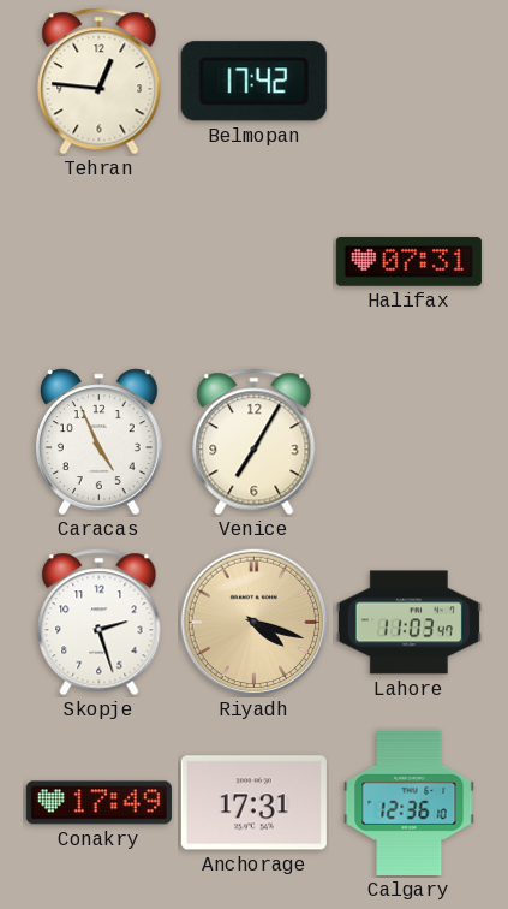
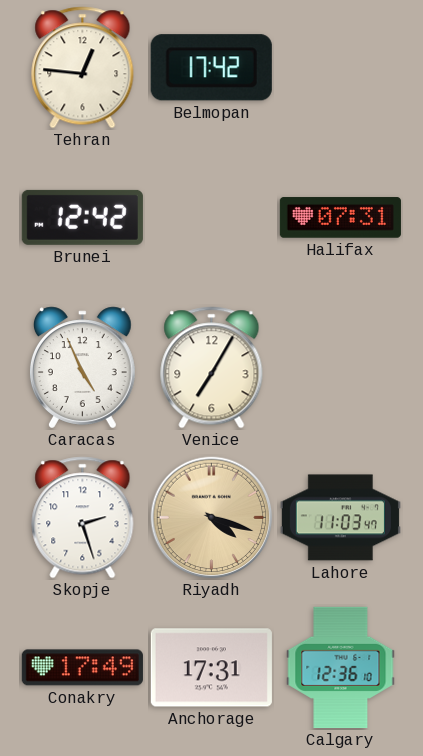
Brunei: none -> 12:42
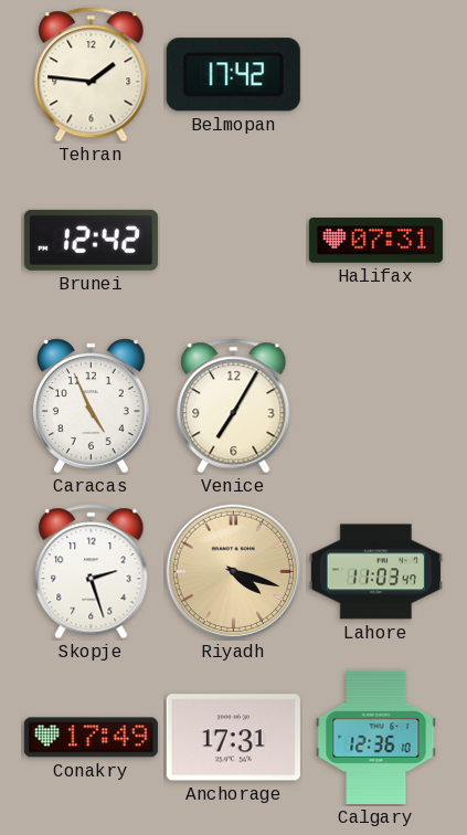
Tehran: 12:46 -> 1:46
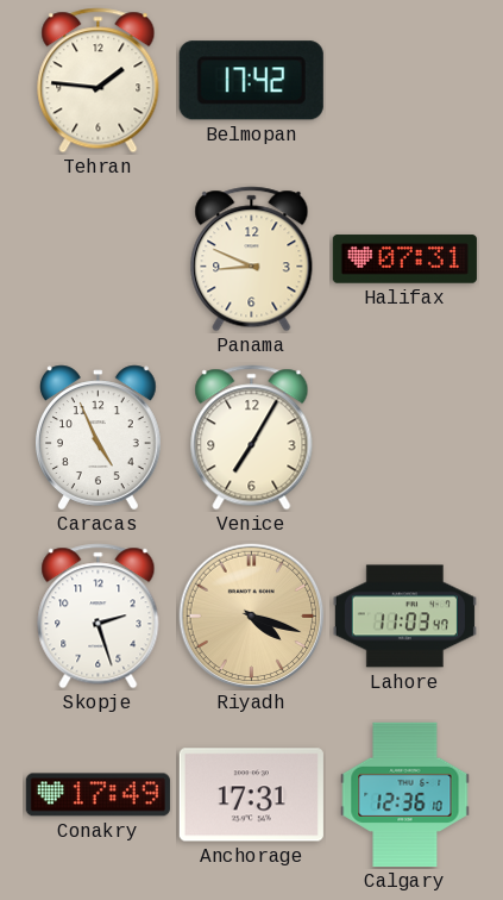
Brunei: 12:42 -> none
Panama: none -> 8:49
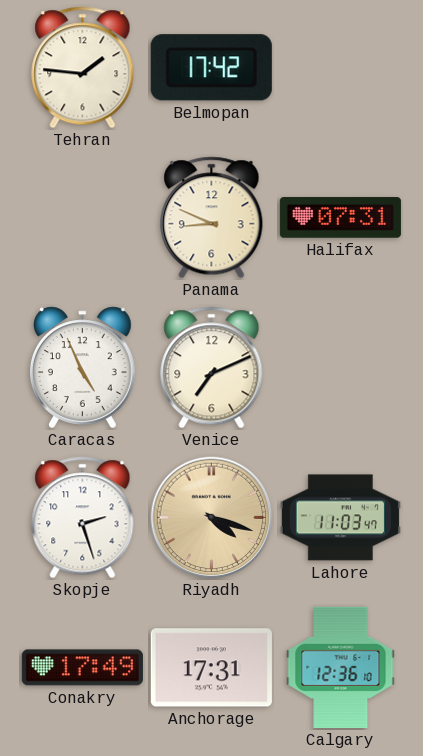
Venice: 7:05 -> 7:11
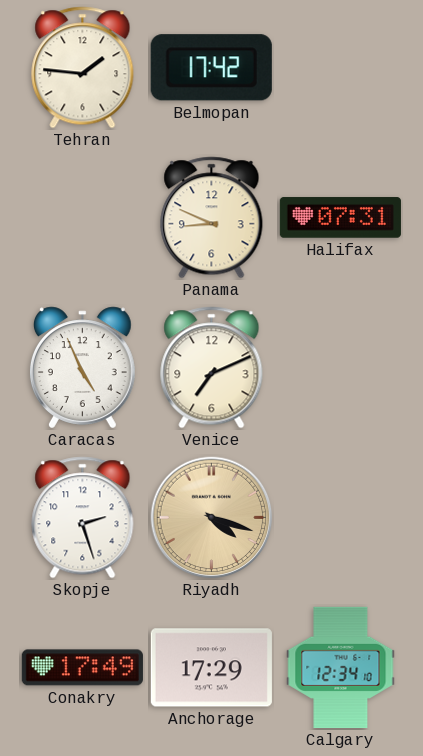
Lahore: 11:03 -> none
Anchorage: 17:31 -> 17:29
Calgary: 12:36 -> 12:34
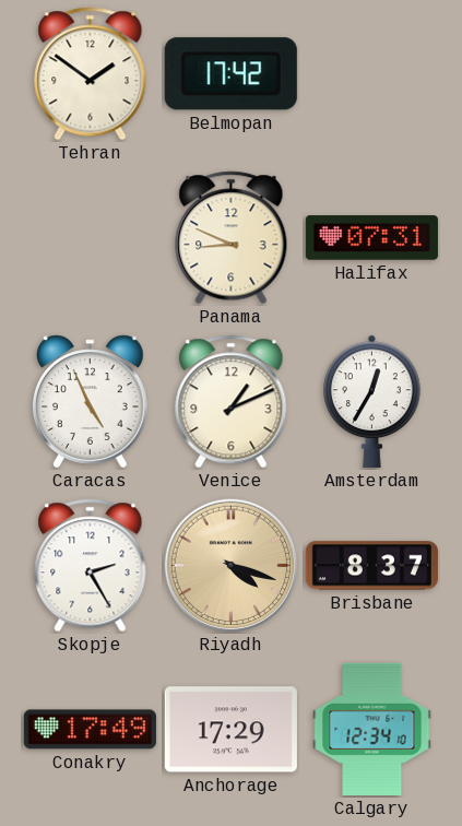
Tehran: 1:46 -> 1:51
Venice: 7:11 -> 1:11
Amsterdam: none -> 12:35
Skopje: 2:27 -> 2:25
Brisbane: none -> 8:37
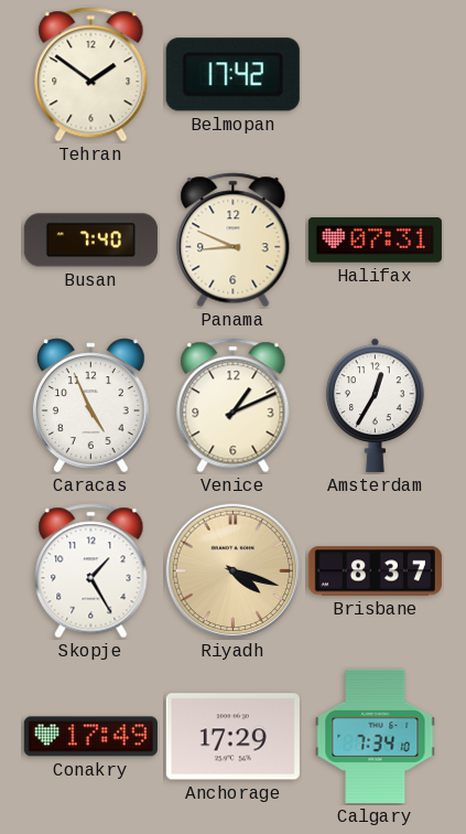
Busan: none -> 7:40
Skopje: 2:25 -> 1:25
Calgary: 12:34 -> 7:34
